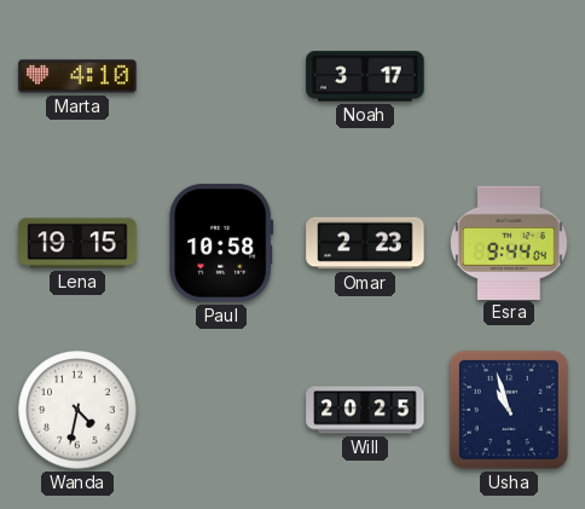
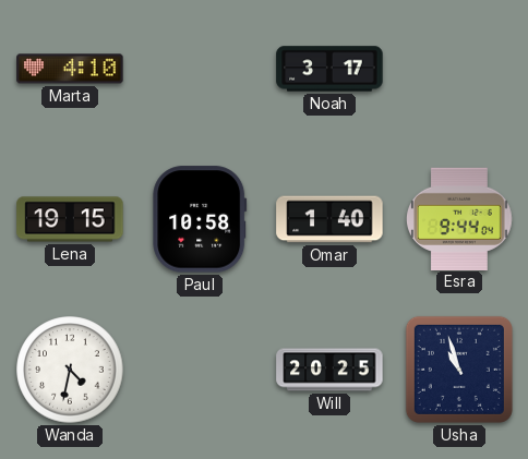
Omar: 2:23 -> 1:40
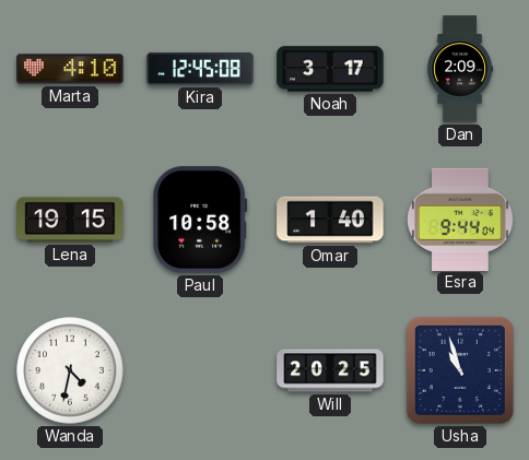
Kira: none -> 12:45
Dan: none -> 2:09
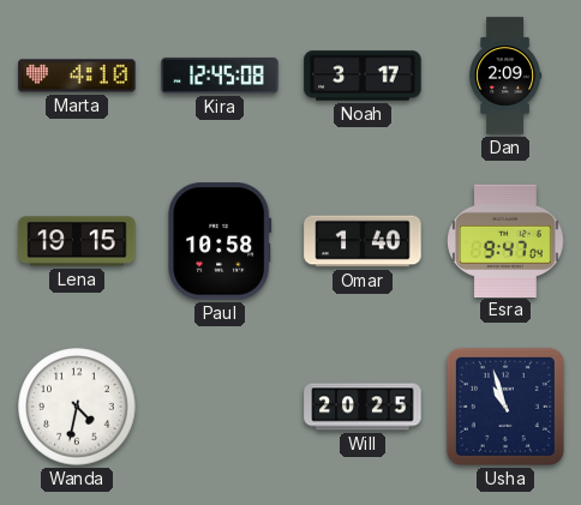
Esra: 9:44 -> 9:47
